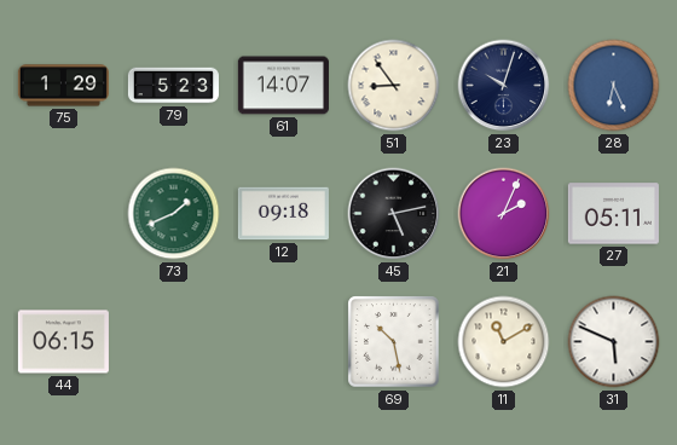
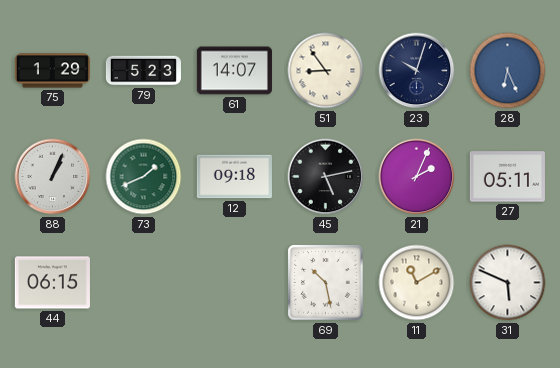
88: none -> 1:04
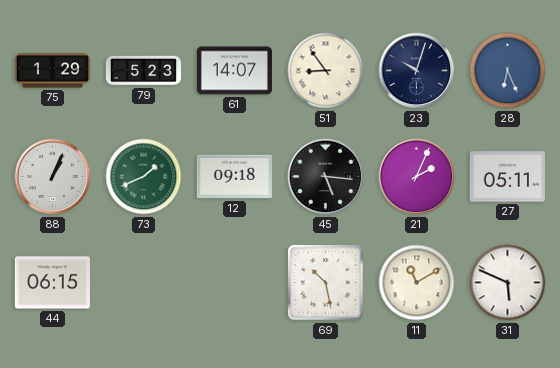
45: 5:13 -> 5:16
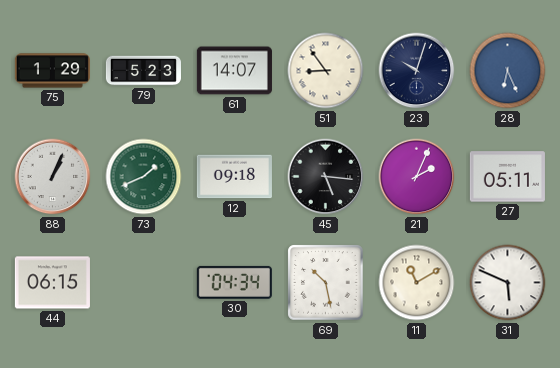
30: none -> 04:34
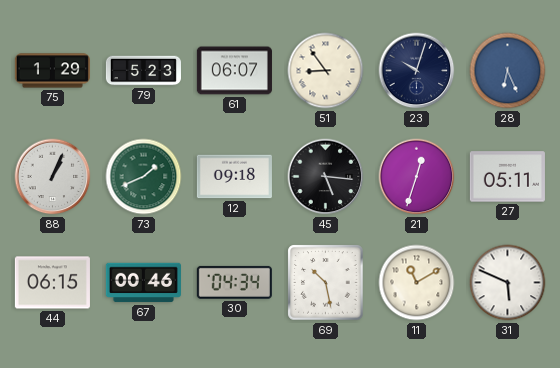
61: 14:07 -> 06:07
21: 2:04 -> 12:33
67: none -> 00:46
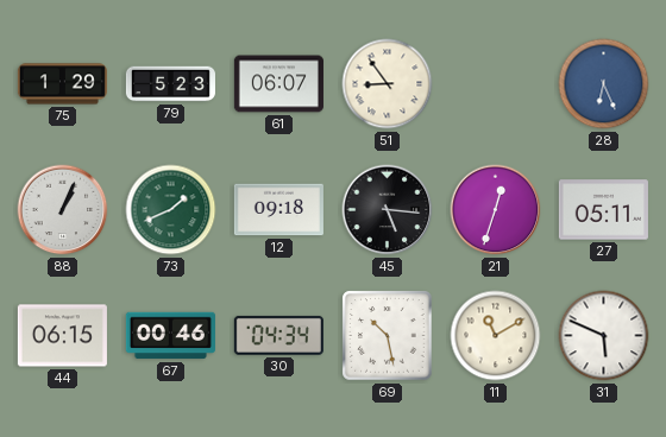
23: 10:03 -> none
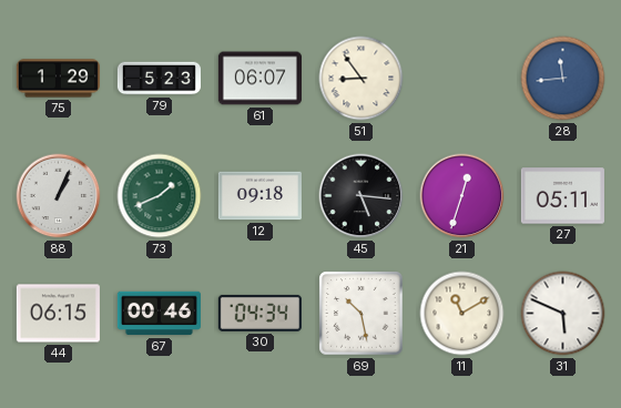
28: 6:26 -> 11:44
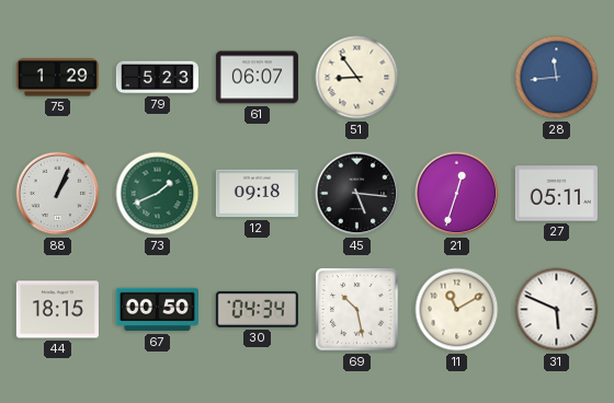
44: 06:15 -> 18:15
67: 00:46 -> 00:50
